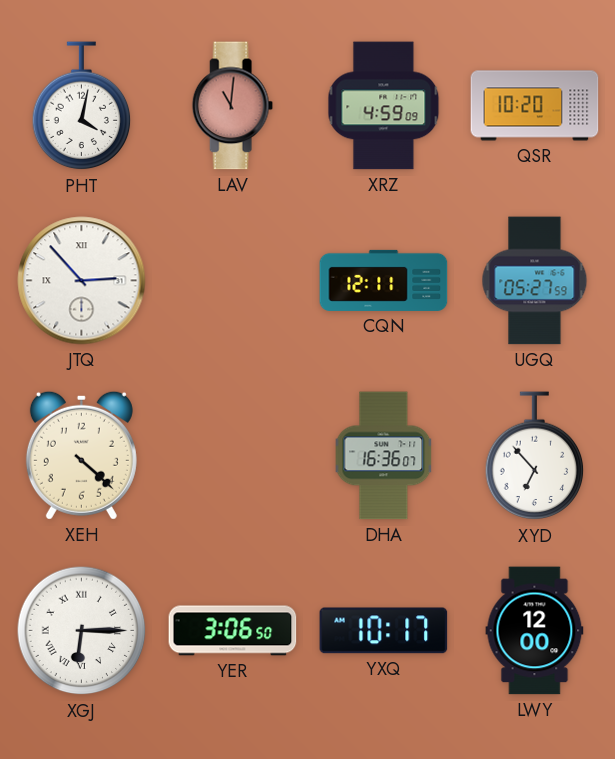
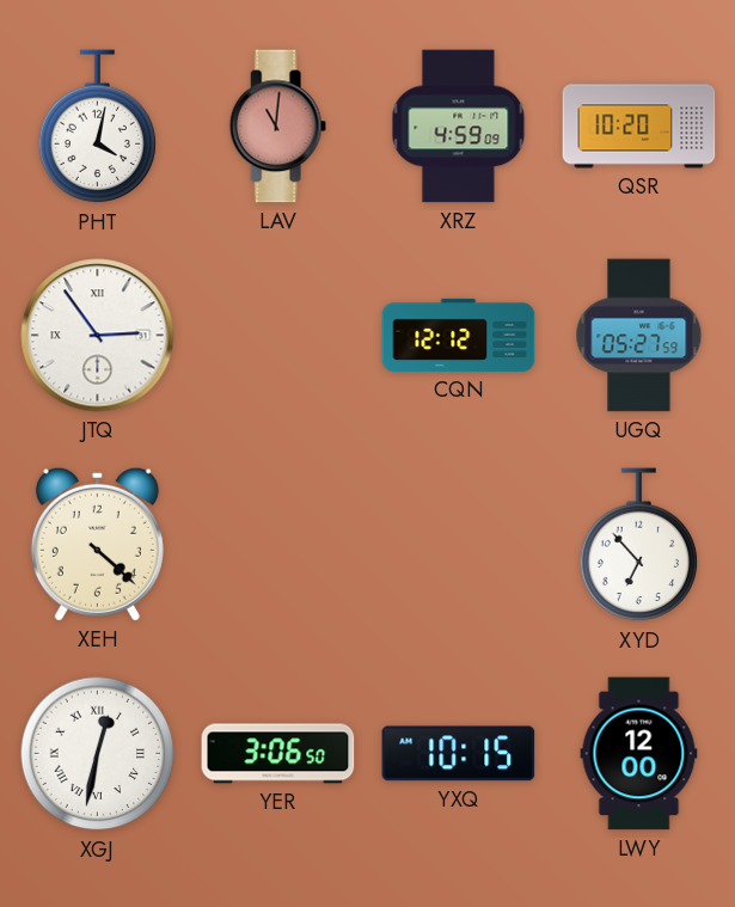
JTQ: 2:53 -> 2:54
CQN: 12:11 -> 12:12
DHA: 16:36 -> none
XGJ: 6:15 -> 12:32
YXQ: 10:17 -> 10:15
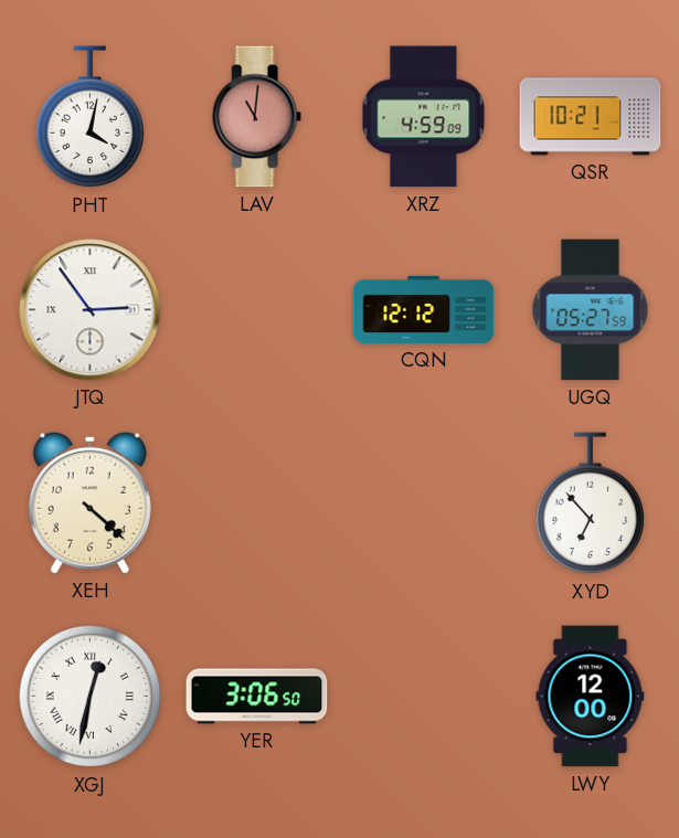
QSR: 10:20 -> 10:21
YXQ: 10:15 -> none
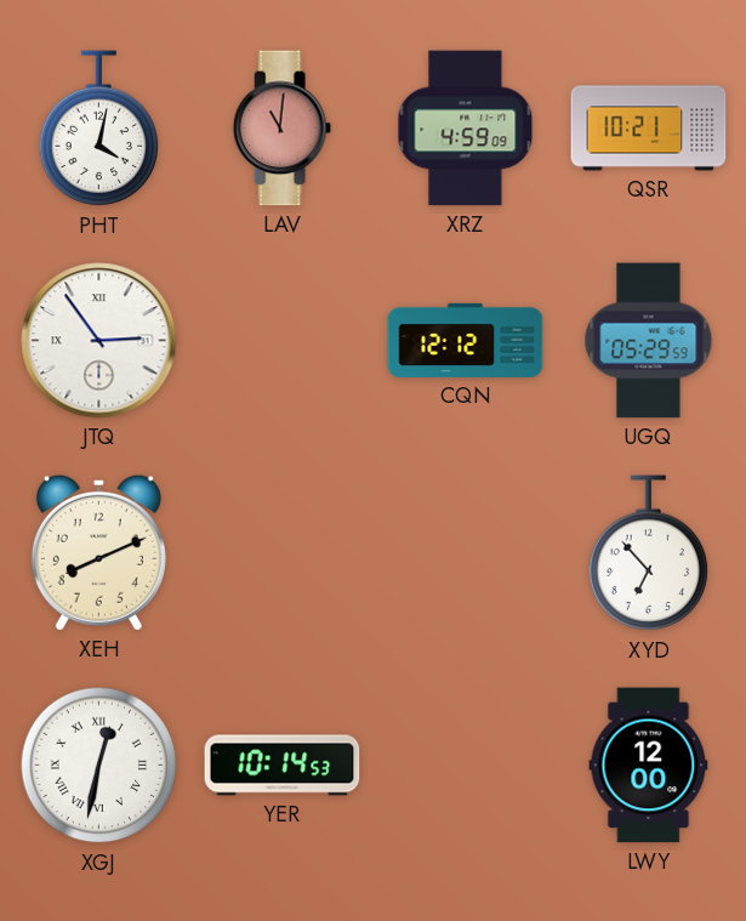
UGQ: 05:27 -> 05:29
XEH: 4:22 -> 8:11
YER: 3:06 -> 10:14
